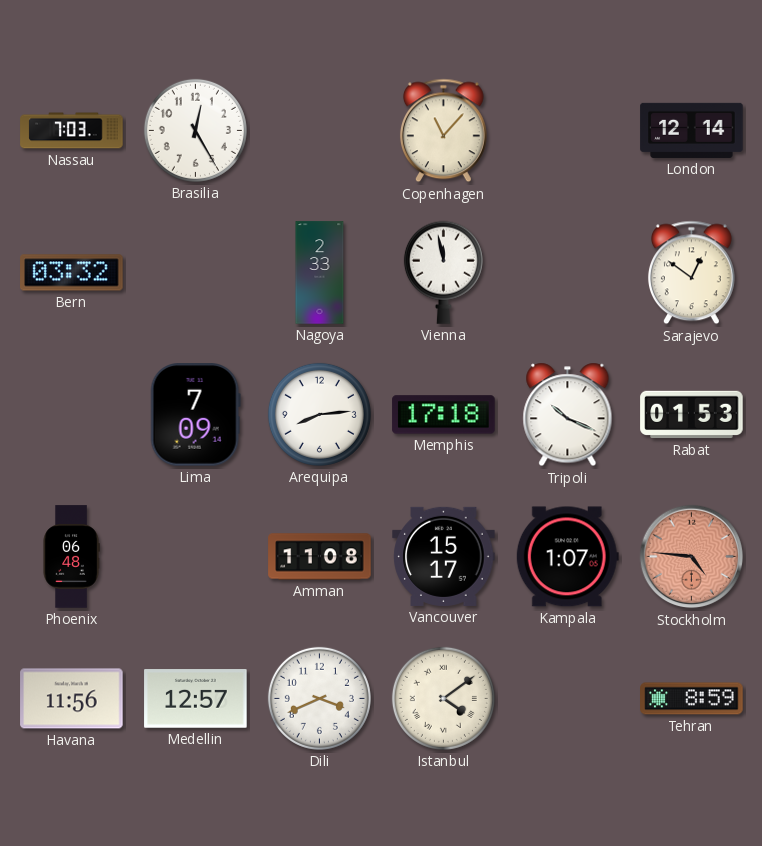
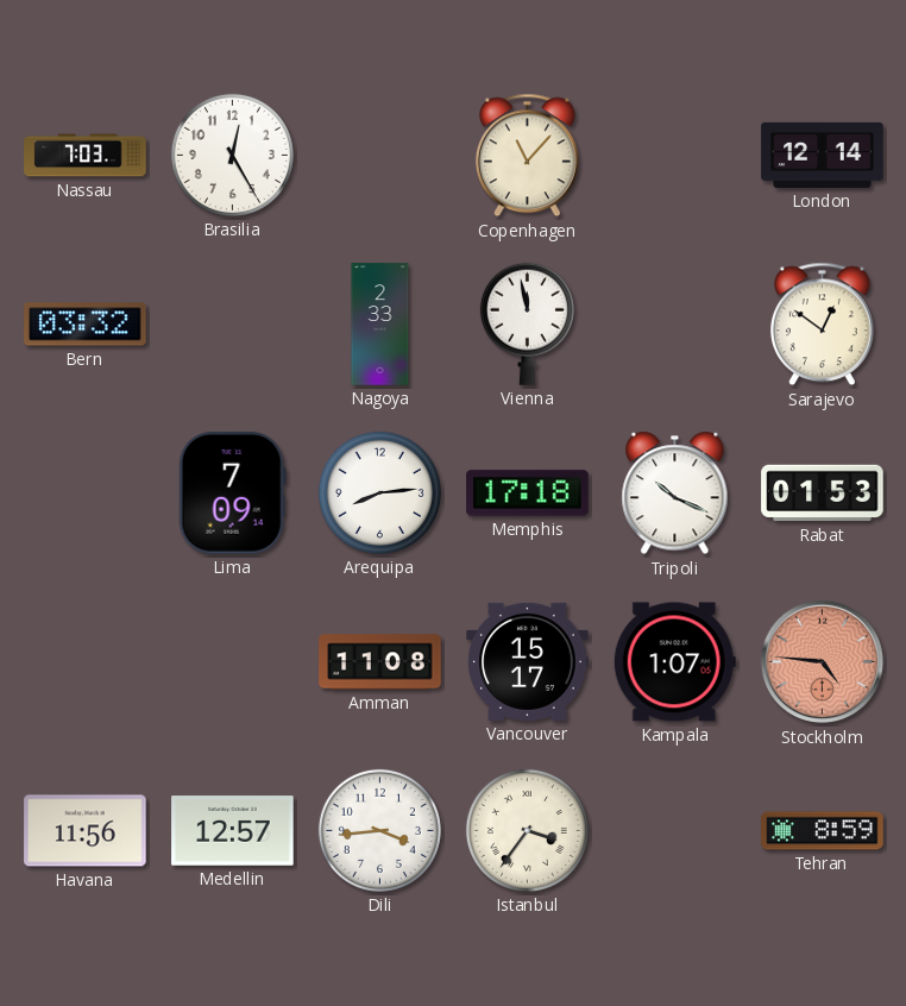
Phoenix: 06:48 -> none
Dili: 3:41 -> 3:44
Istanbul: 4:09 -> 3:36
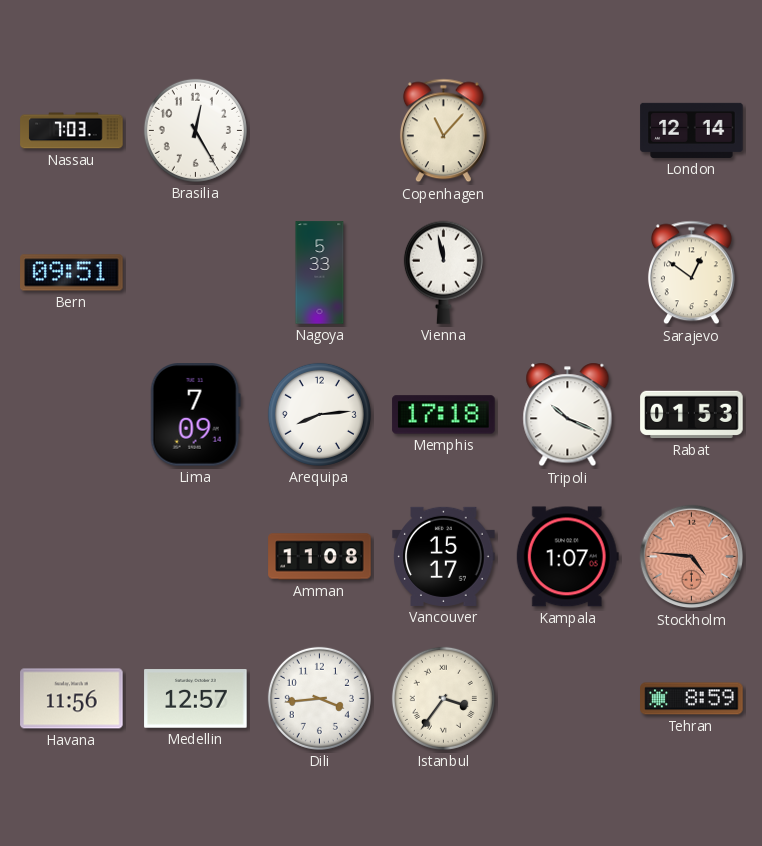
Bern: 03:32 -> 09:51
Nagoya: 2:33 -> 5:33
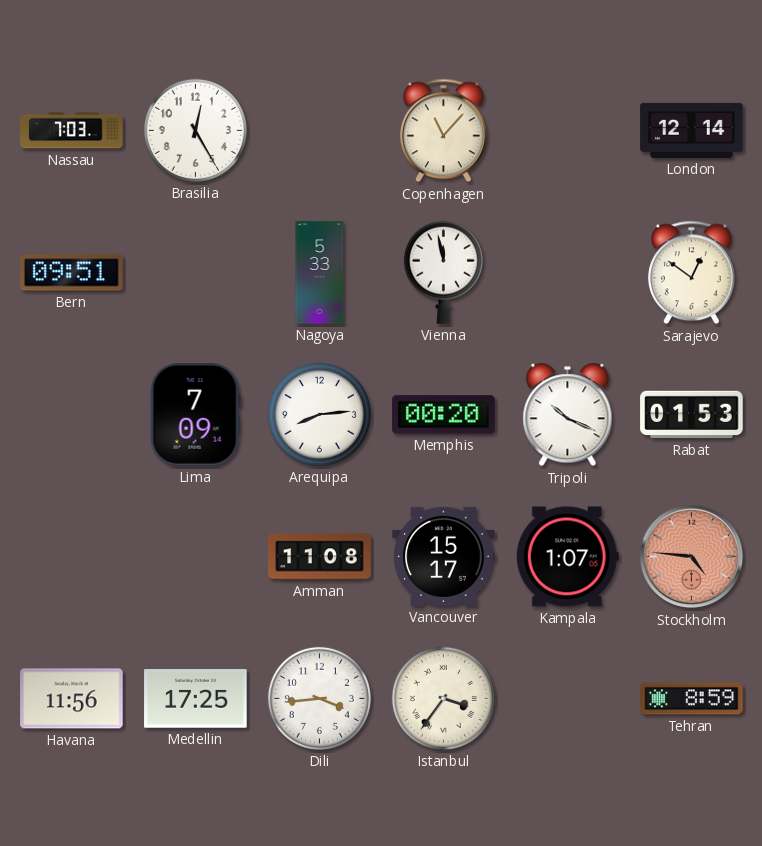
Memphis: 17:18 -> 00:20
Medellin: 12:57 -> 17:25
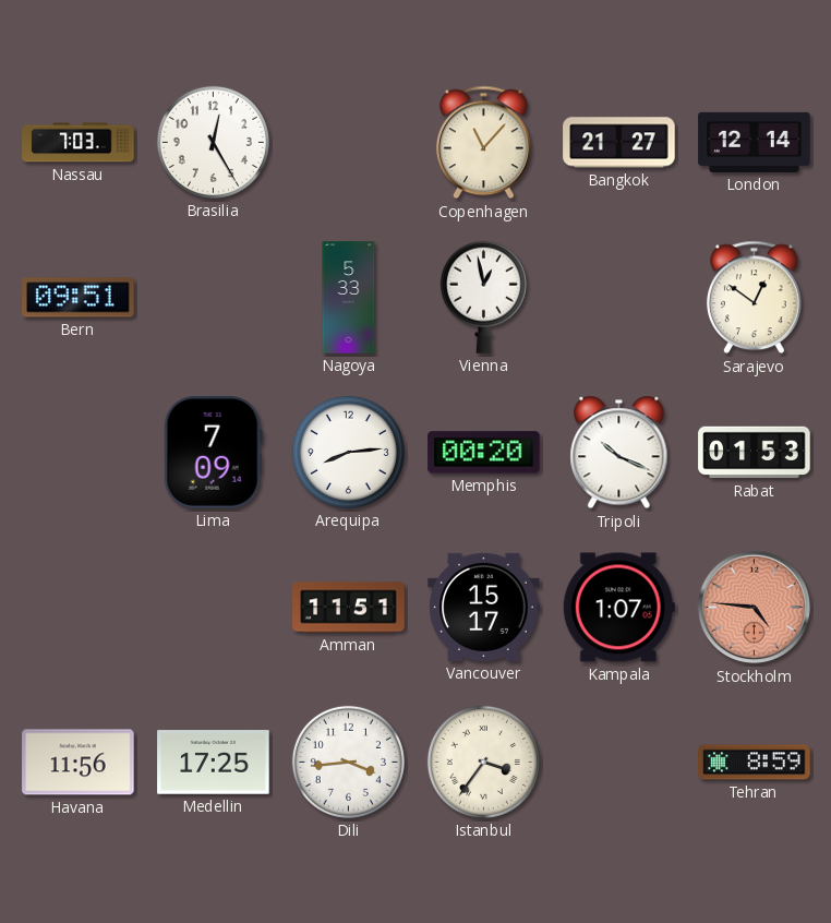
Bangkok: none -> 21:27
Vienna: 11:58 -> 12:58
Amman: 11:08 -> 11:51
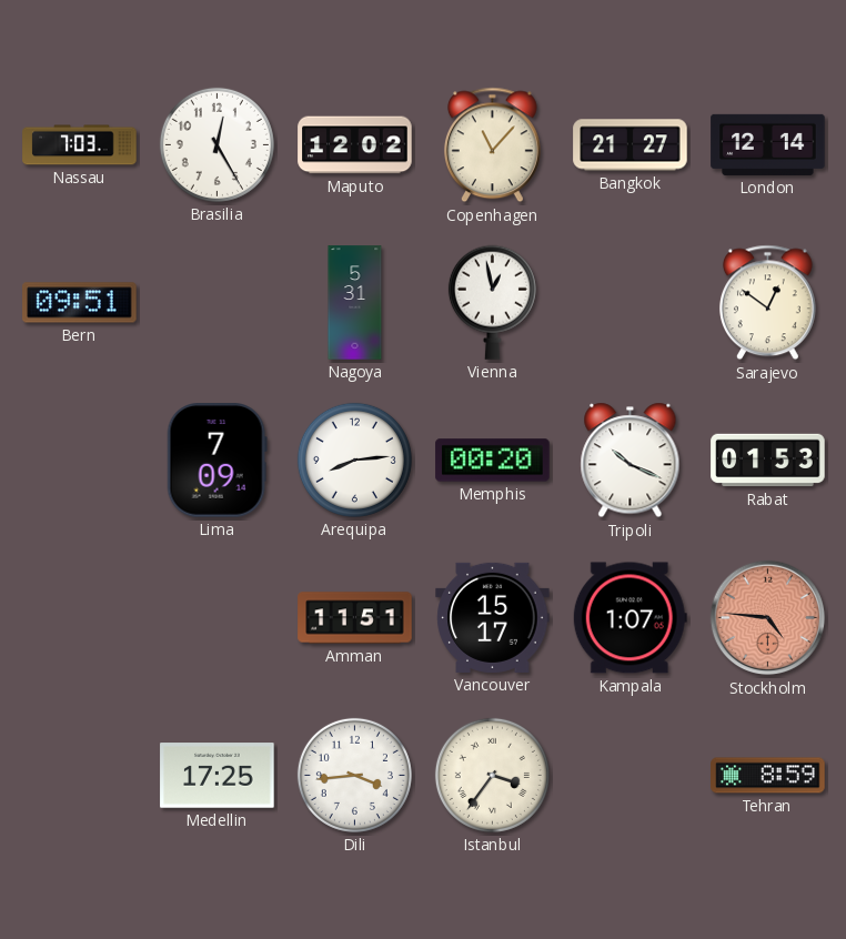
Maputo: none -> 12:02
Nagoya: 5:33 -> 5:31
Havana: 11:56 -> none
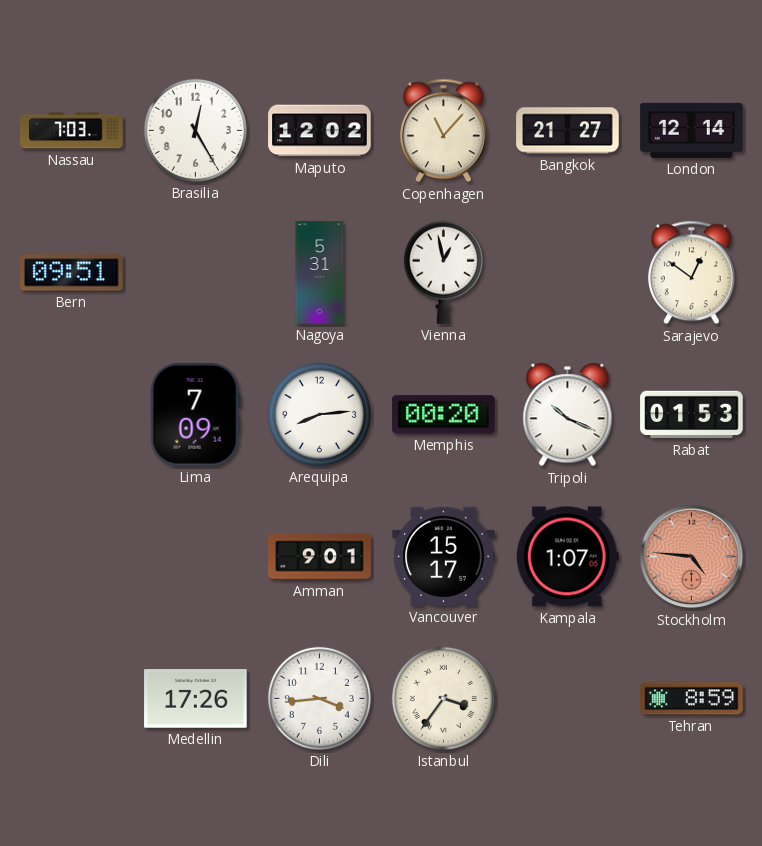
Amman: 11:51 -> 9:01
Medellin: 17:25 -> 17:26
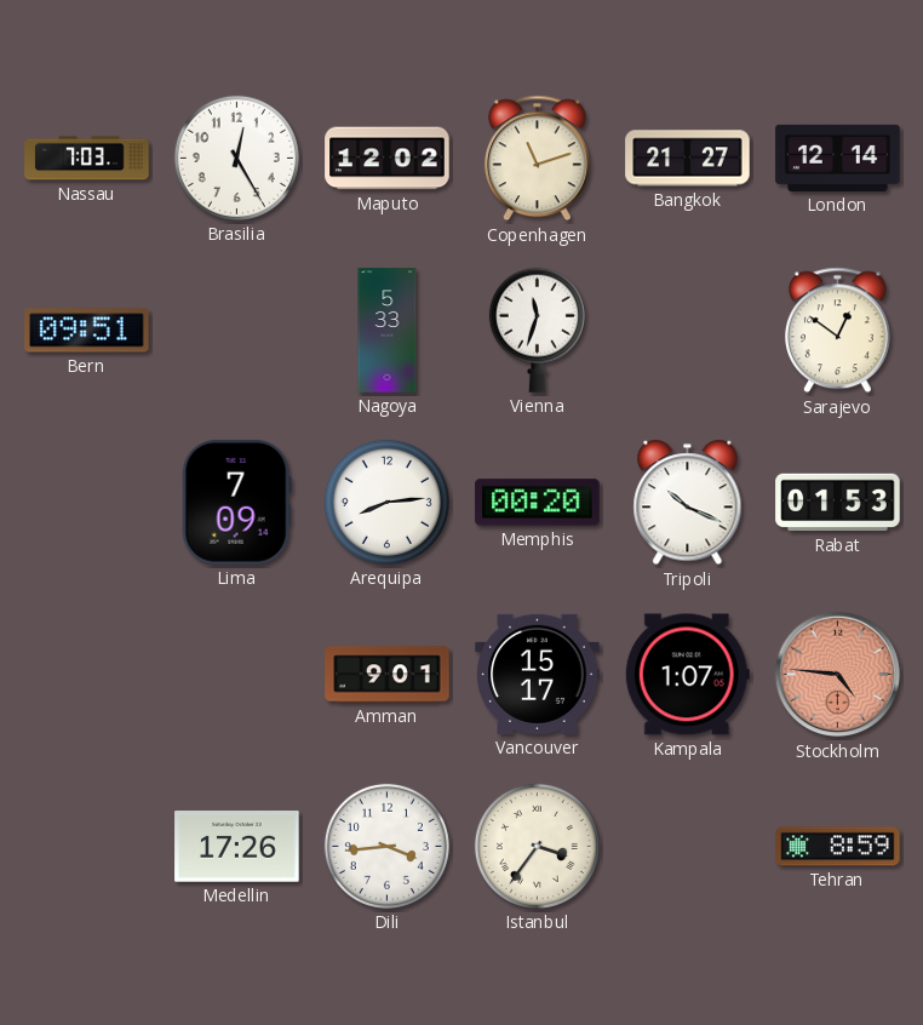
Copenhagen: 11:07 -> 11:12
Nagoya: 5:31 -> 5:33
Vienna: 12:58 -> 11:33
